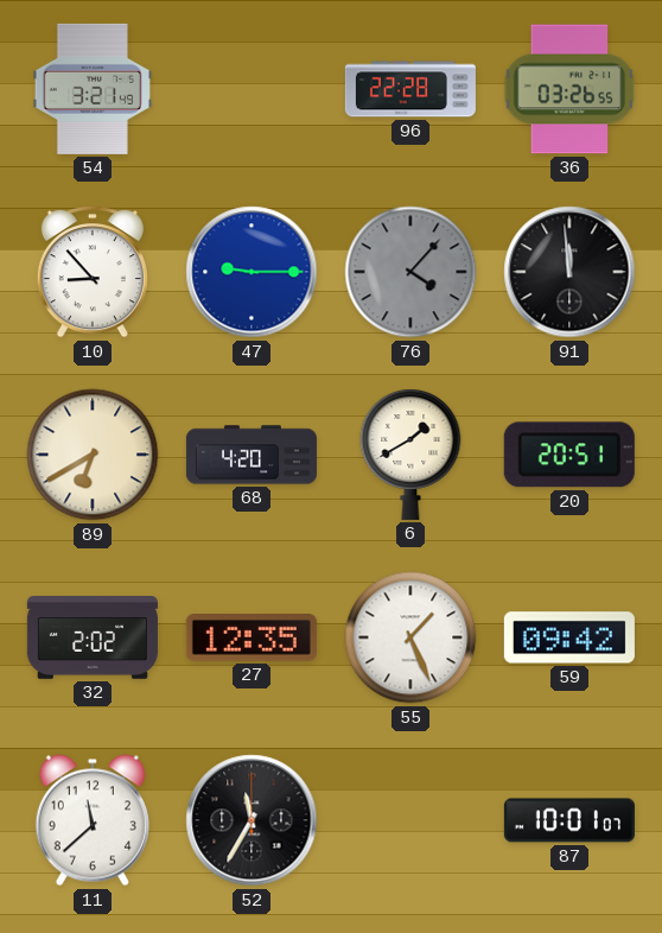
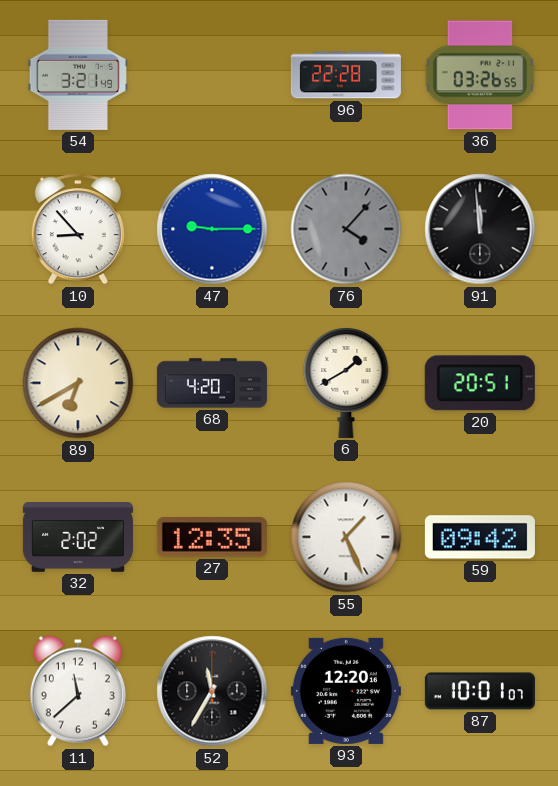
93: none -> 12:20
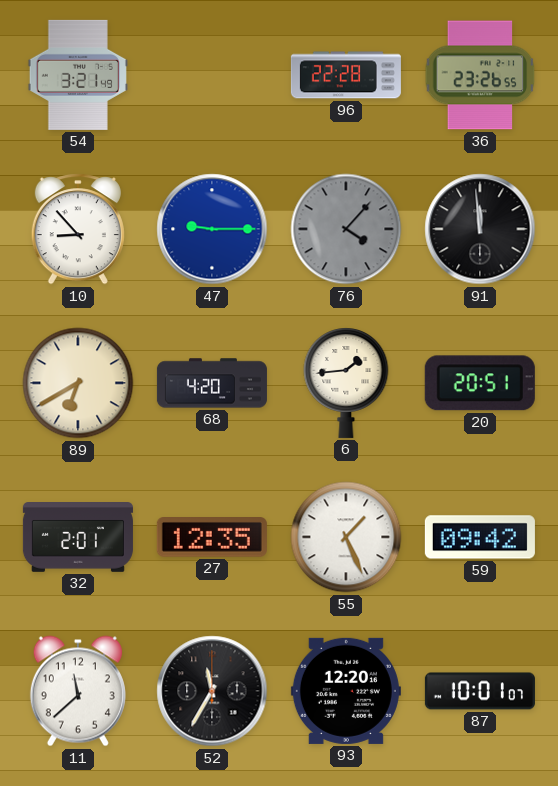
36: 03:26 -> 23:26
6: 1:40 -> 1:44
32: 2:02 -> 2:01
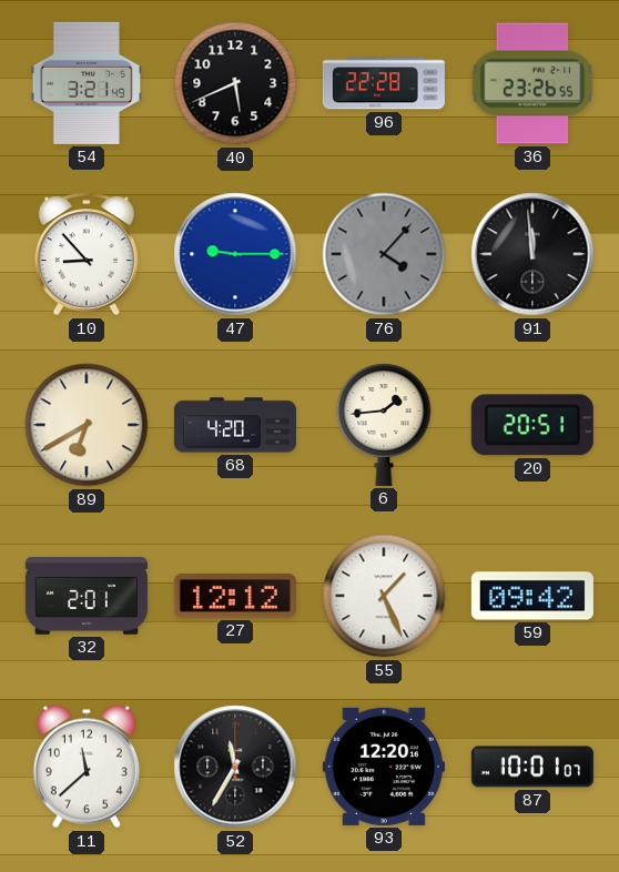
40: none -> 5:41
27: 12:35 -> 12:12
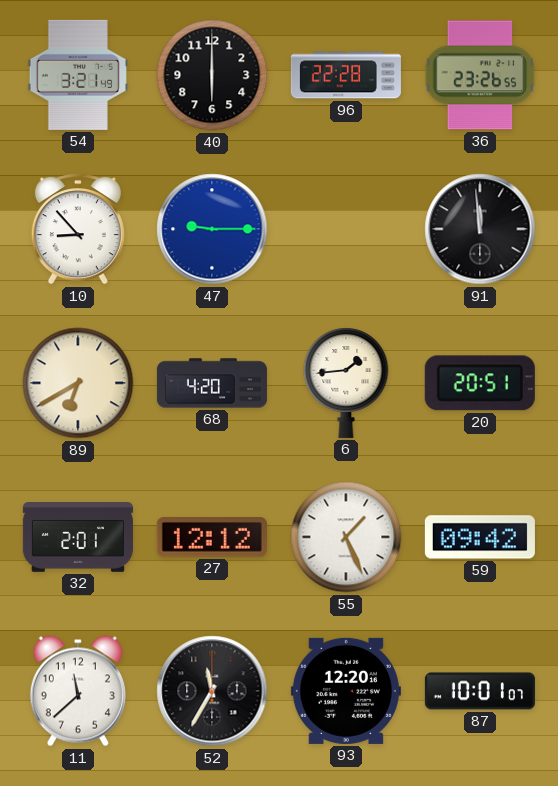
40: 5:41 -> 6:00
76: 4:07 -> none
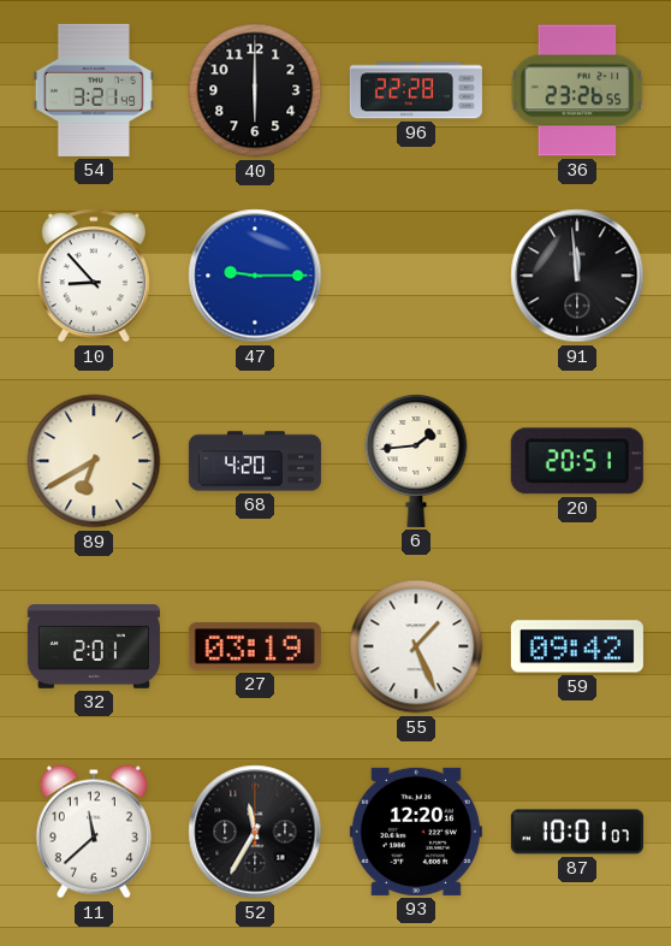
27: 12:12 -> 03:19
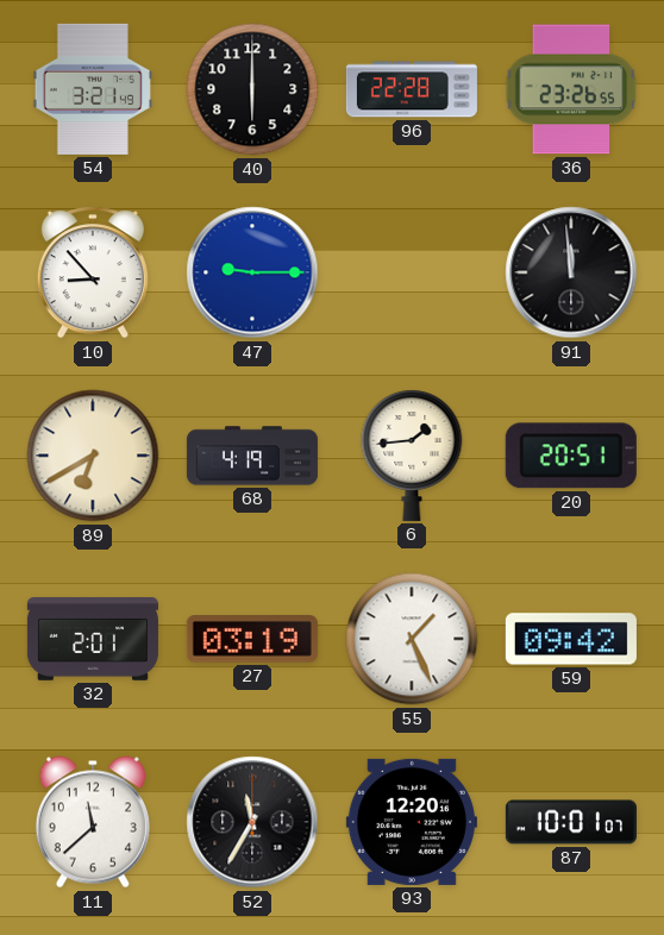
68: 4:20 -> 4:19
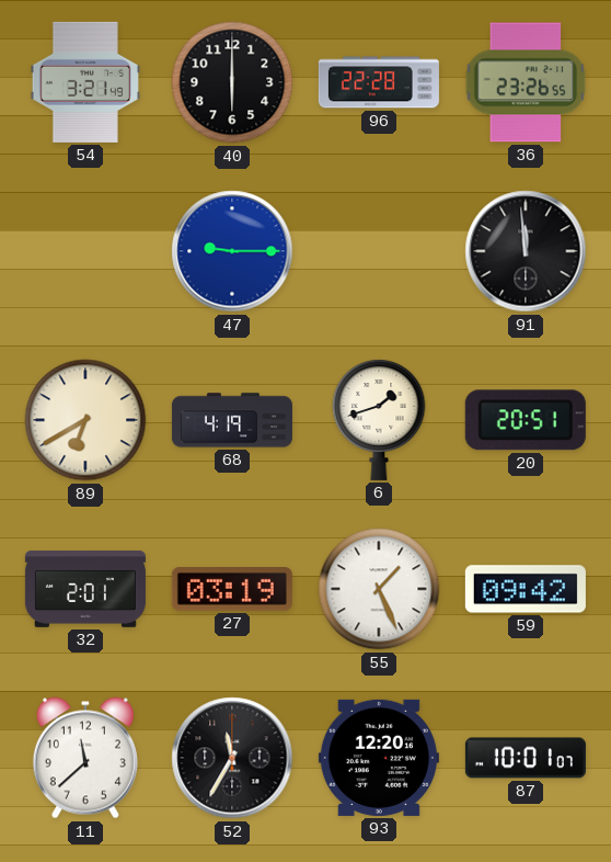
10: 8:53 -> none
6: 1:44 -> 1:42
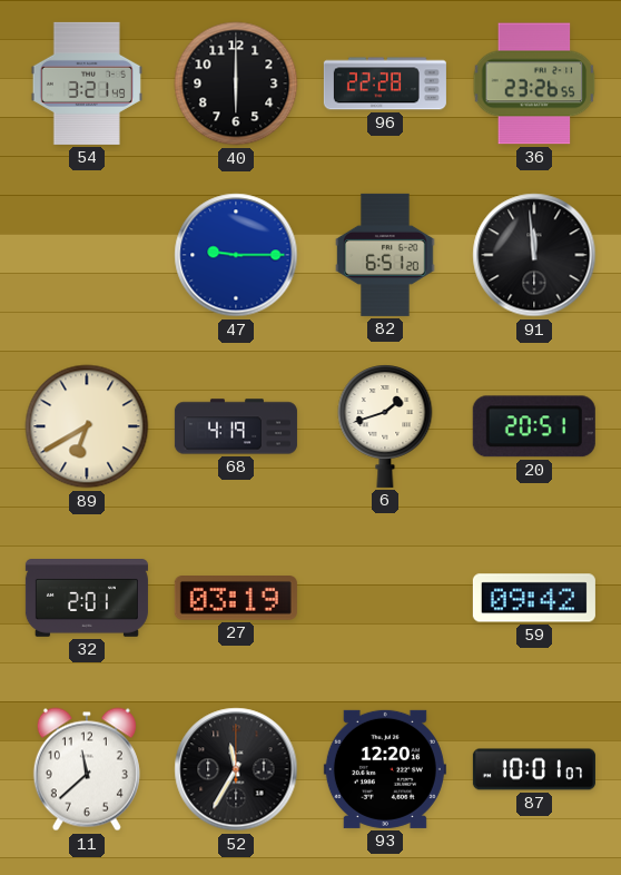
82: none -> 6:51
55: 1:26 -> none
